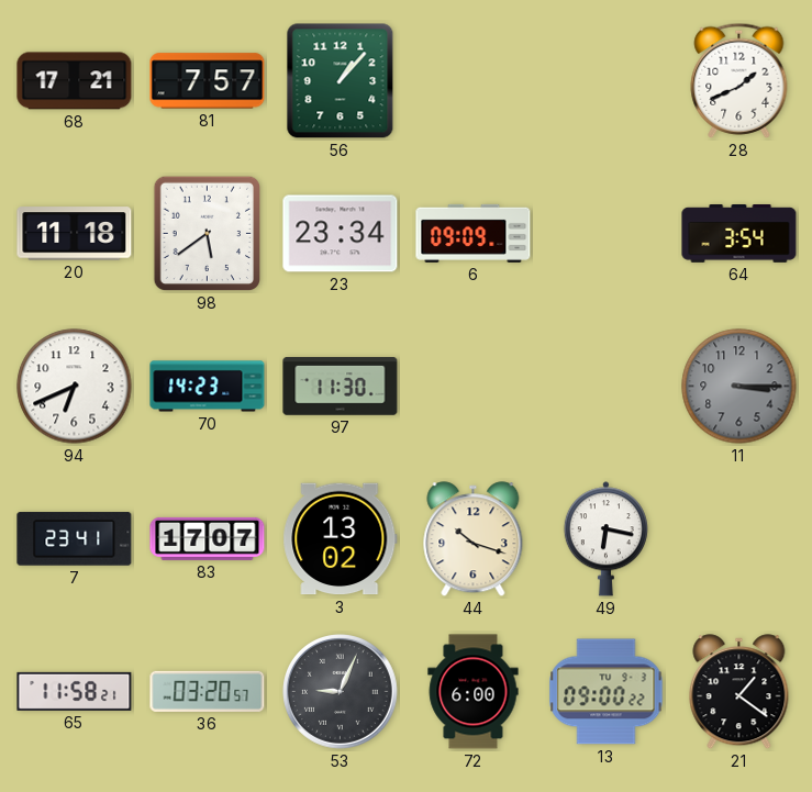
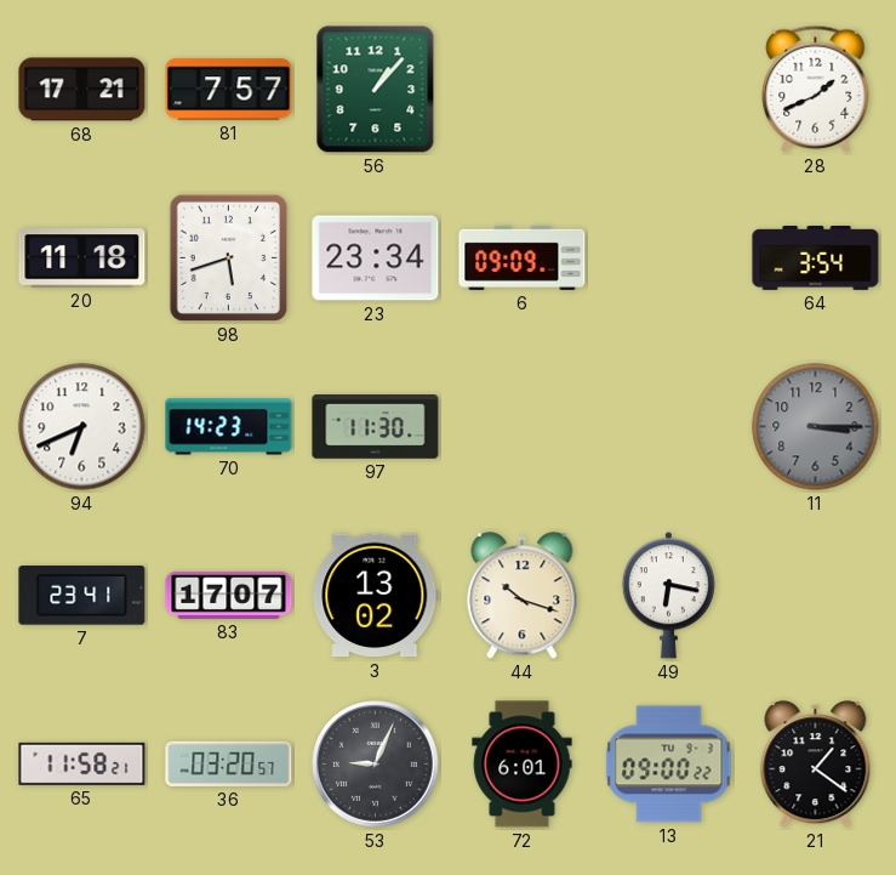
98: 5:39 -> 5:42
72: 6:00 -> 6:01
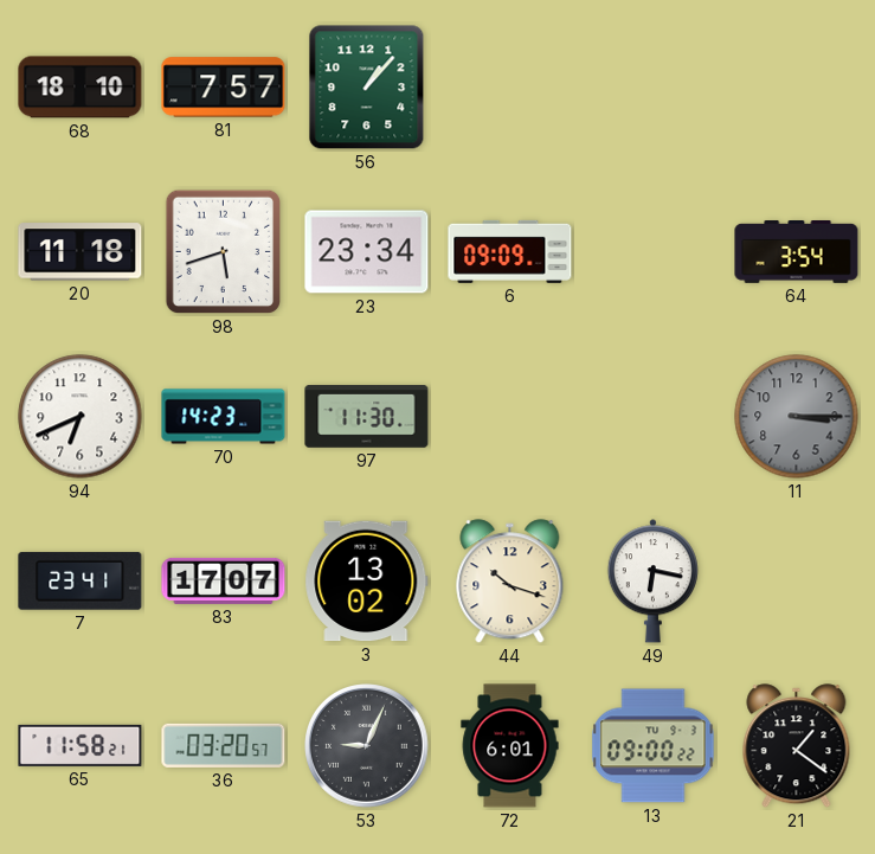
68: 17:21 -> 18:10
28: 1:41 -> none
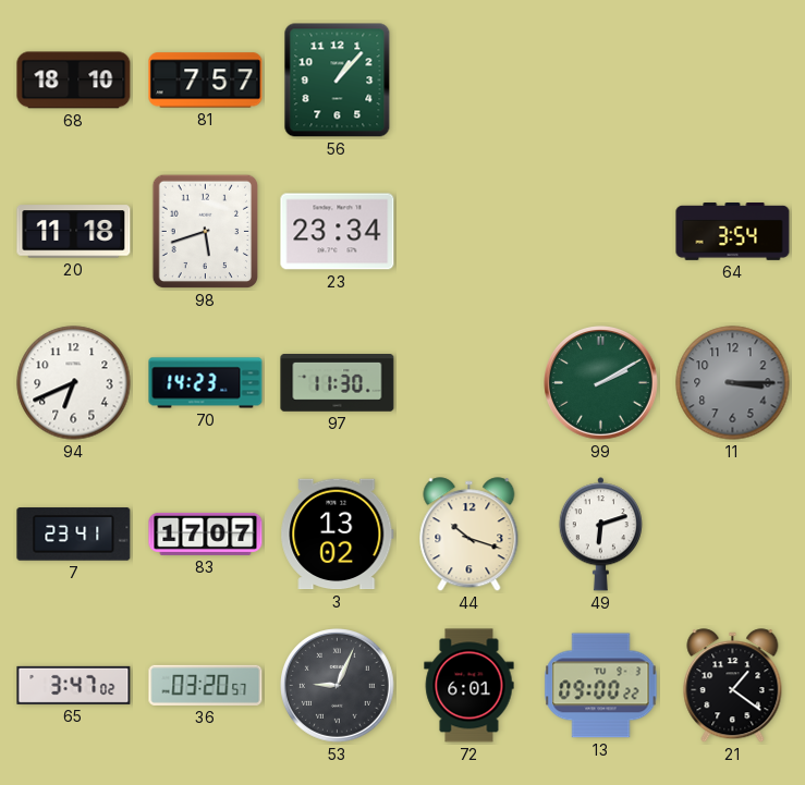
6: 09:09 -> none
99: none -> 2:10
49: 6:17 -> 6:12
65: 11:58 -> 3:47
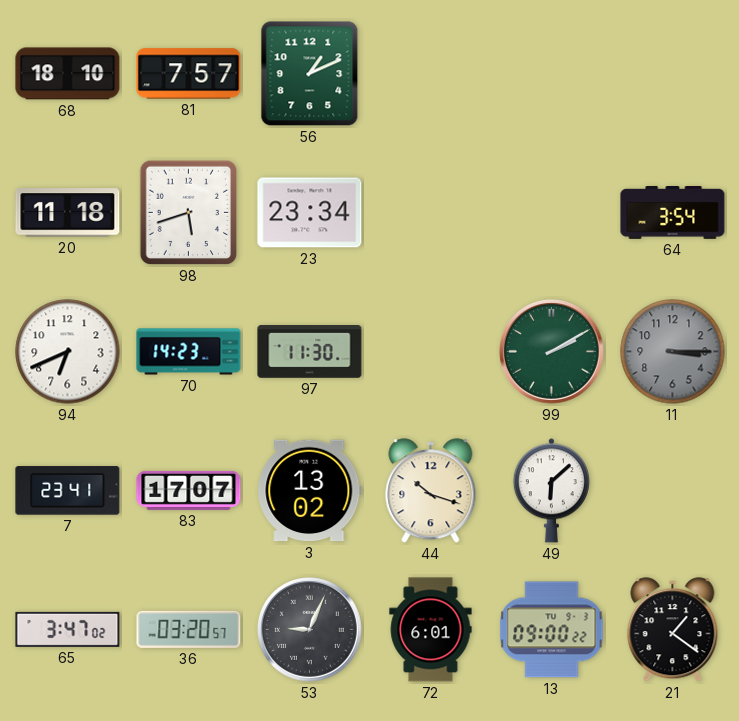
56: 1:07 -> 1:11
49: 6:12 -> 6:08
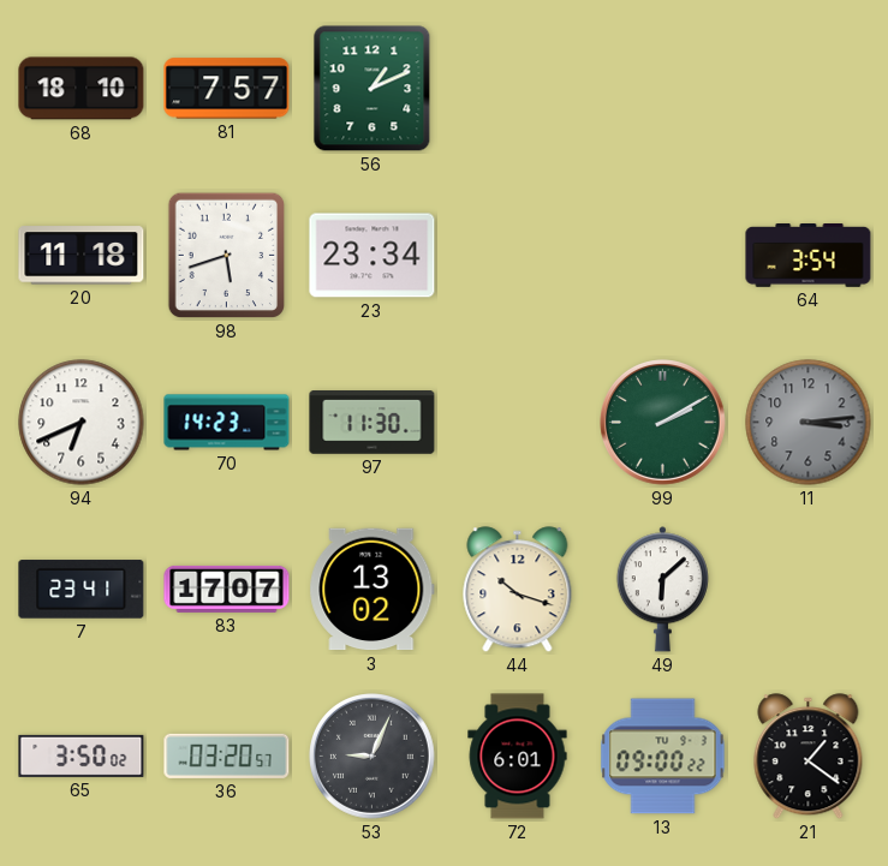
11: 3:15 -> 3:14
65: 3:47 -> 3:50
